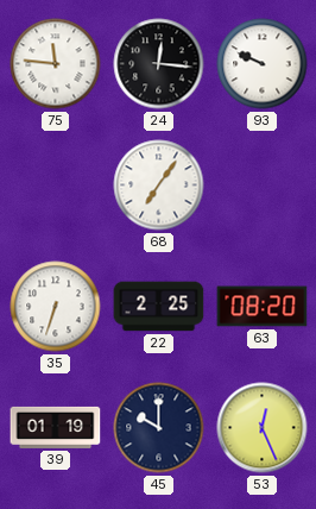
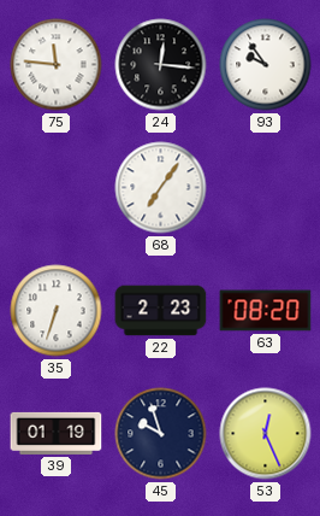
93: 9:49 -> 9:54
22: 2:25 -> 2:23
45: 10:00 -> 9:57
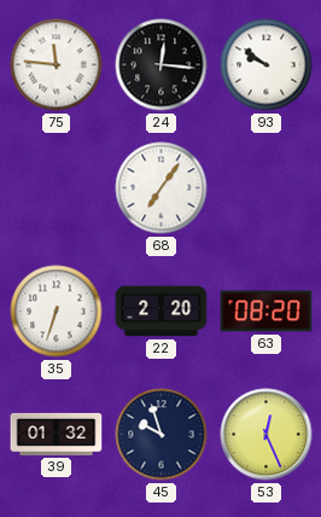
93: 9:54 -> 9:51
22: 2:23 -> 2:20
39: 01:19 -> 01:32
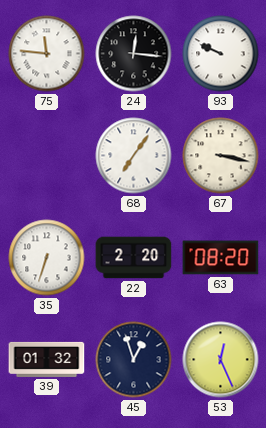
93: 9:51 -> 9:49
67: none -> 3:17
45: 9:57 -> 12:57
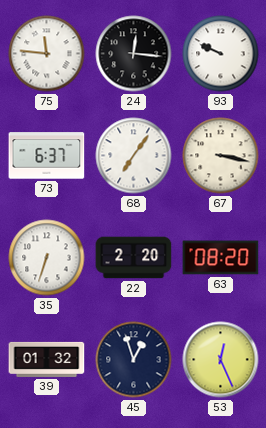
73: none -> 6:37
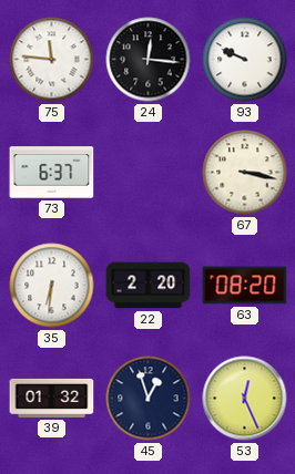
68: 7:06 -> none
35: 6:33 -> 6:31
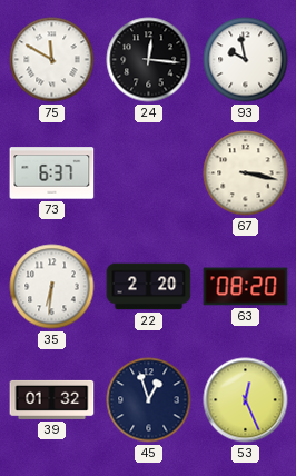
75: 11:46 -> 11:50
93: 9:49 -> 9:58
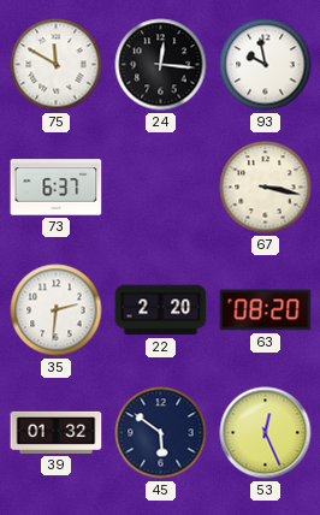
35: 6:31 -> 2:31
45: 12:57 -> 5:51
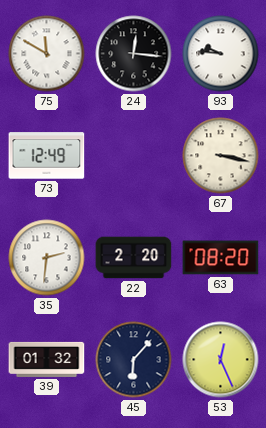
93: 9:58 -> 9:46
73: 6:37 -> 12:49
45: 5:51 -> 6:07
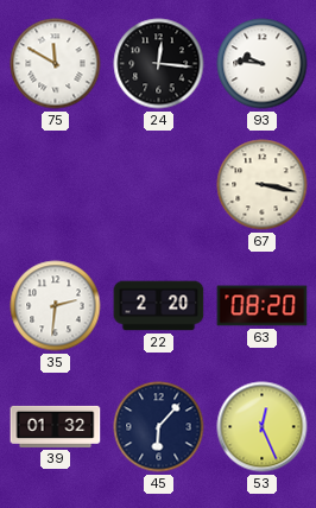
73: 12:49 -> none
